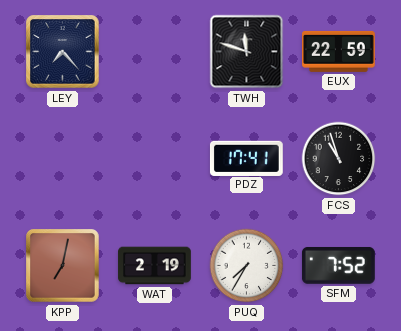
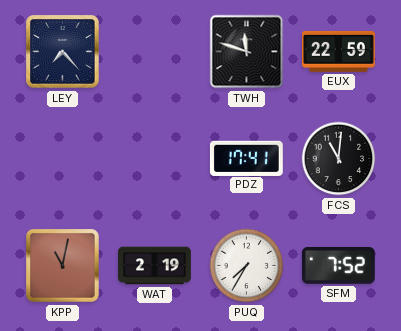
FCS: 10:57 -> 11:01
KPP: 7:02 -> 11:02
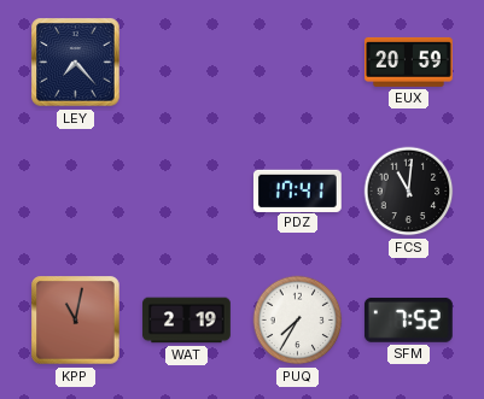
TWH: 11:48 -> none
EUX: 22:59 -> 20:59
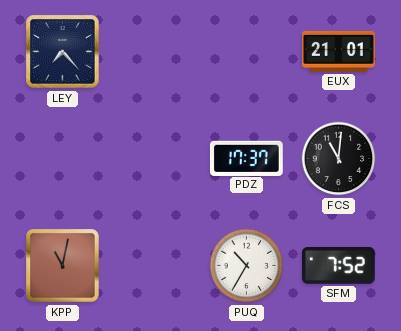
EUX: 20:59 -> 21:01
PDZ: 17:41 -> 17:37
WAT: 2:19 -> none
PUQ: 7:35 -> 10:35
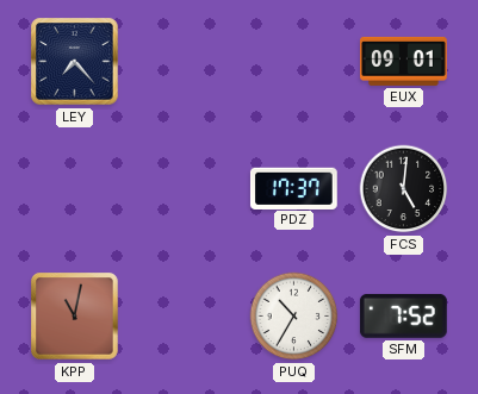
EUX: 21:01 -> 09:01
FCS: 11:01 -> 5:01
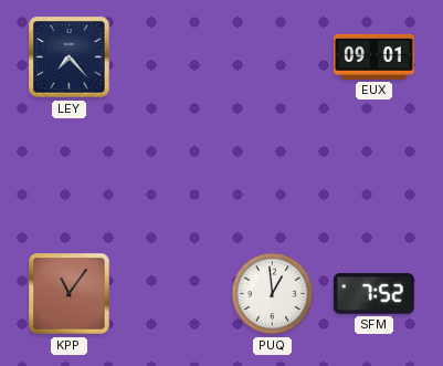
PDZ: 17:37 -> none
FCS: 5:01 -> none
KPP: 11:02 -> 11:06
PUQ: 10:35 -> 12:59
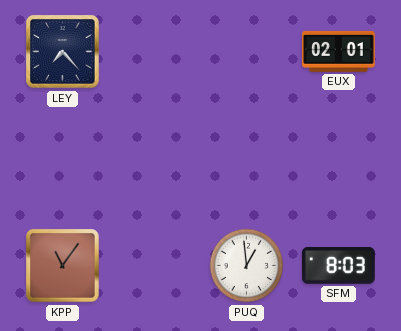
EUX: 09:01 -> 02:01
SFM: 7:52 -> 8:03
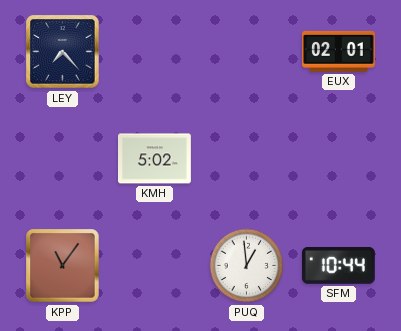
KMH: none -> 5:02
SFM: 8:03 -> 10:44
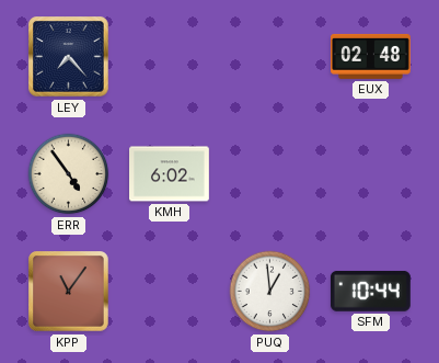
EUX: 02:01 -> 02:48
ERR: none -> 4:54
KMH: 5:02 -> 6:02
